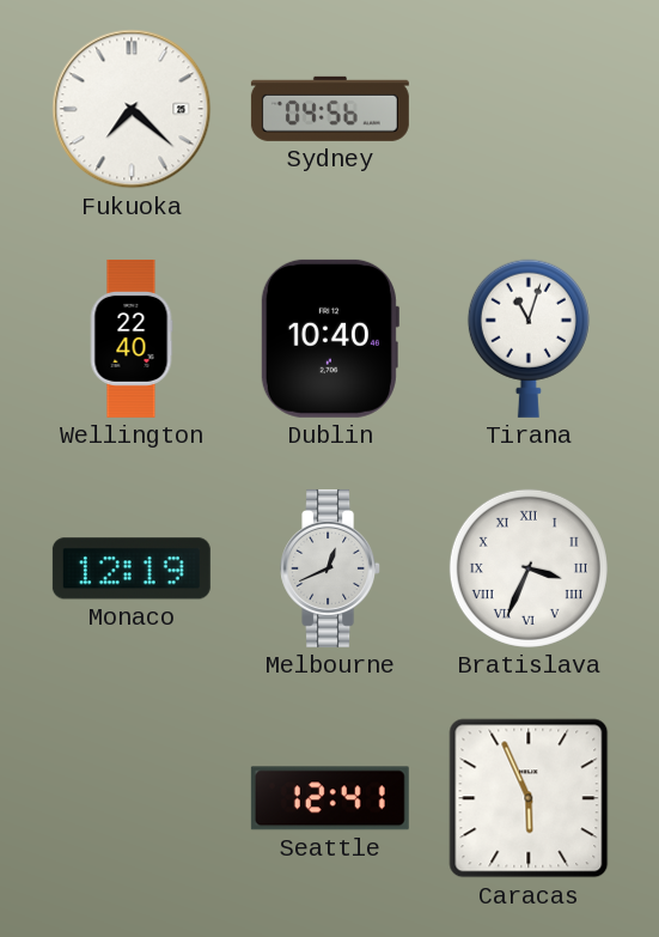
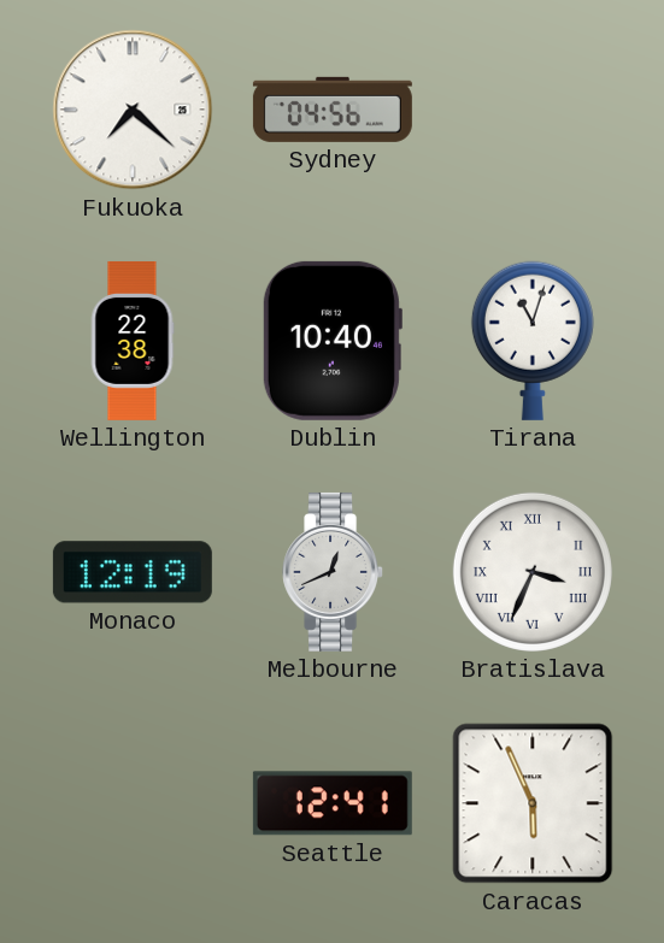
Wellington: 22:40 -> 22:38
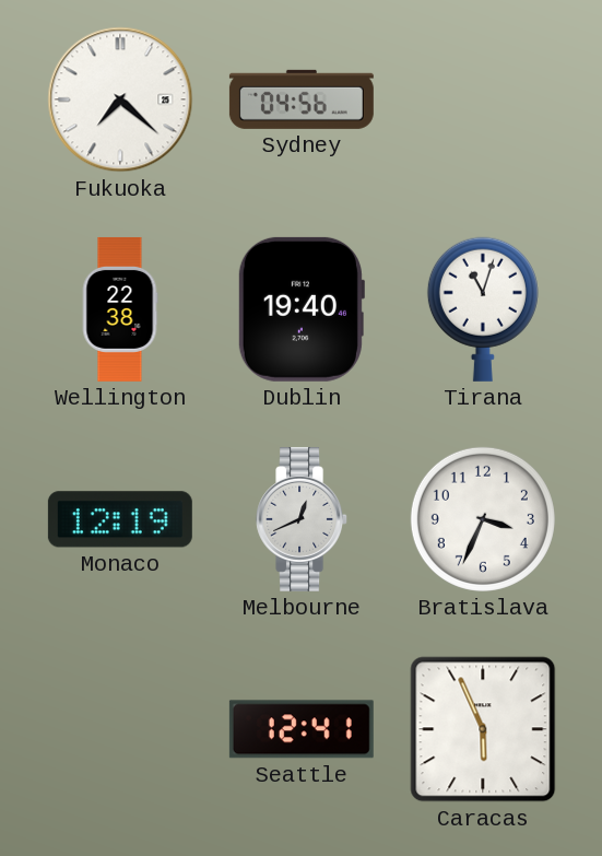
Dublin: 10:40 -> 19:40
Bratislava numerals: Roman -> Arabic
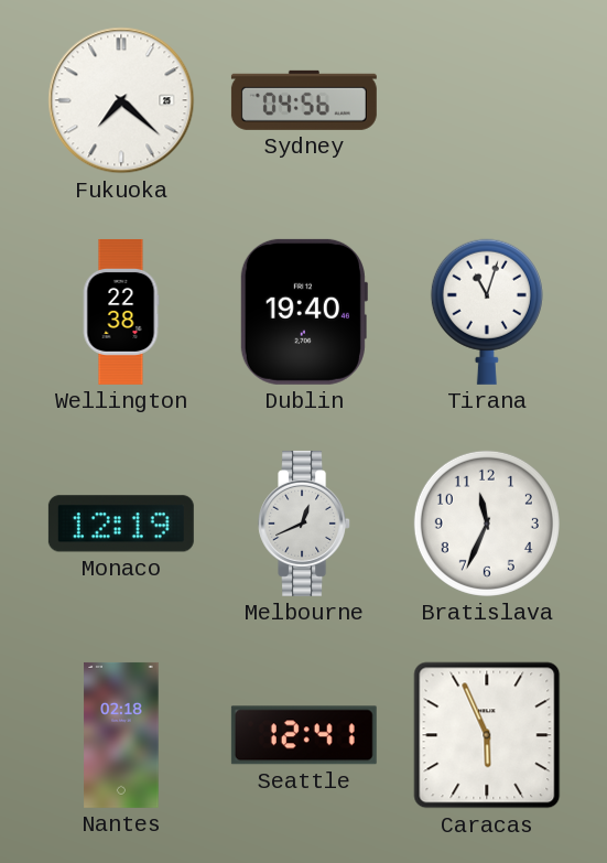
Bratislava: 3:34 -> 11:34
Nantes: none -> 02:18
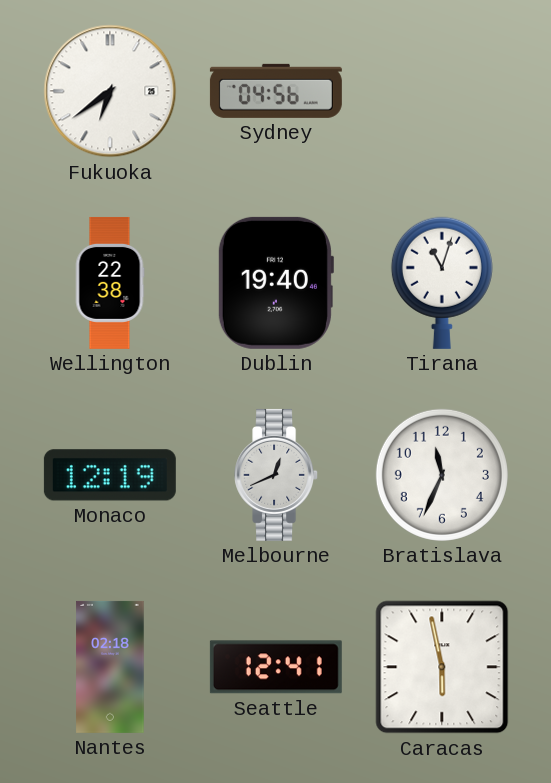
Fukuoka: 7:22 -> 6:39
Caracas: 5:56 -> 5:58
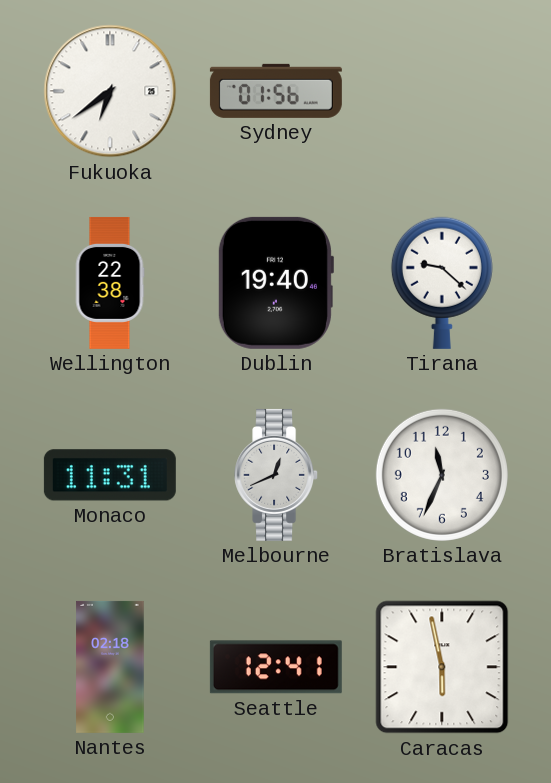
Sydney: 04:56 -> 01:56
Tirana: 11:03 -> 9:22
Monaco: 12:19 -> 11:31
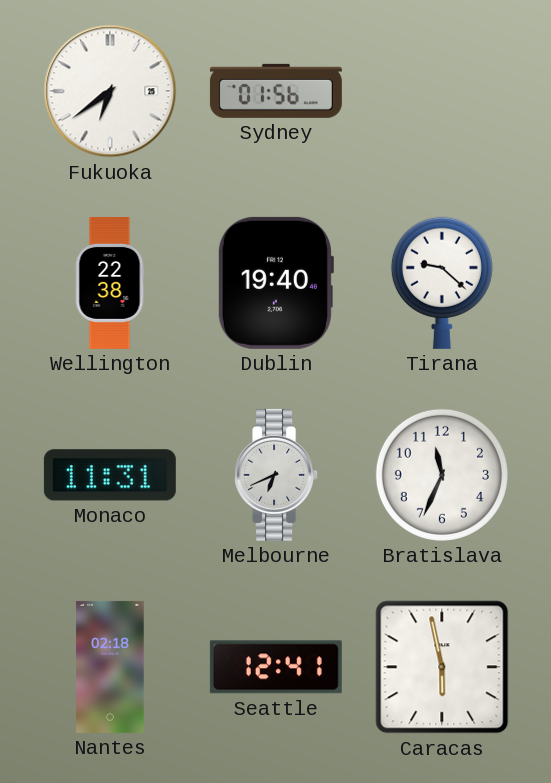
Melbourne: 12:41 -> 6:41
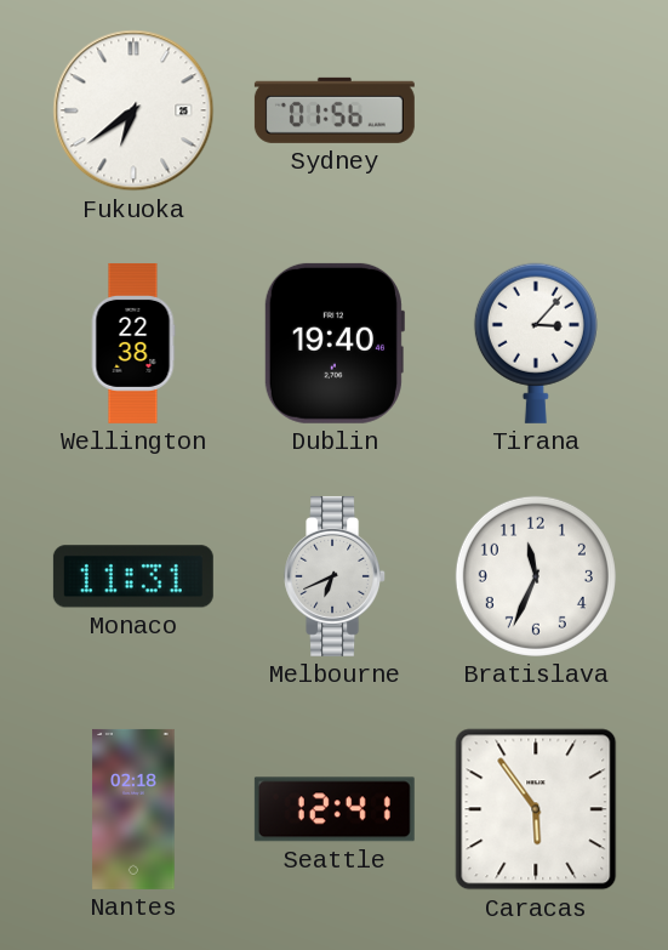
Tirana: 9:22 -> 3:07
Caracas: 5:58 -> 5:54
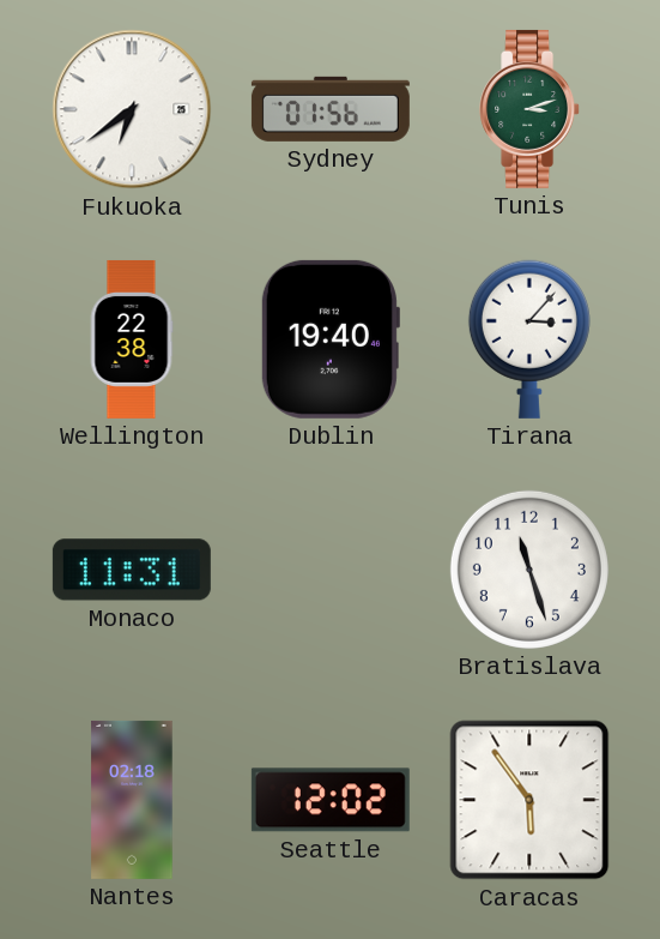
Tunis: none -> 3:12
Melbourne: 6:41 -> none
Bratislava: 11:34 -> 11:27
Seattle: 12:41 -> 12:02
